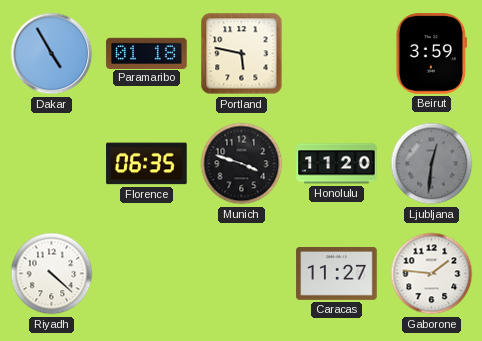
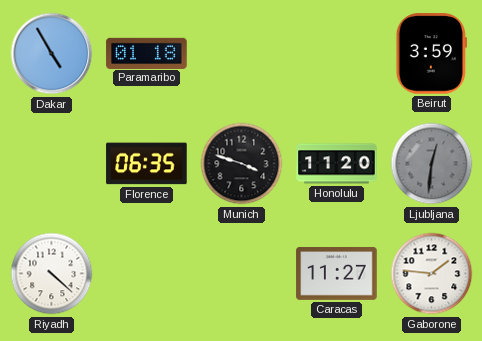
Portland: 5:47 -> none
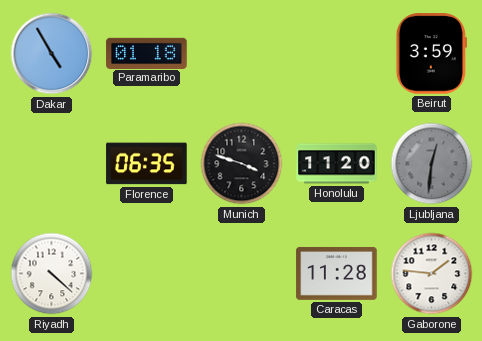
Caracas: 11:27 -> 11:28
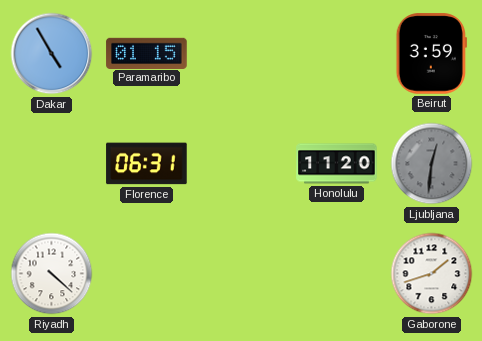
Paramaribo: 01:18 -> 01:15
Florence: 06:35 -> 06:31
Munich: 3:48 -> none
Caracas: 11:28 -> none
Gaborone: 1:46 -> 1:42
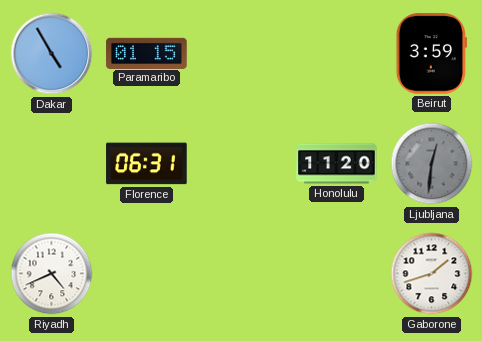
Riyadh: 4:22 -> 4:41
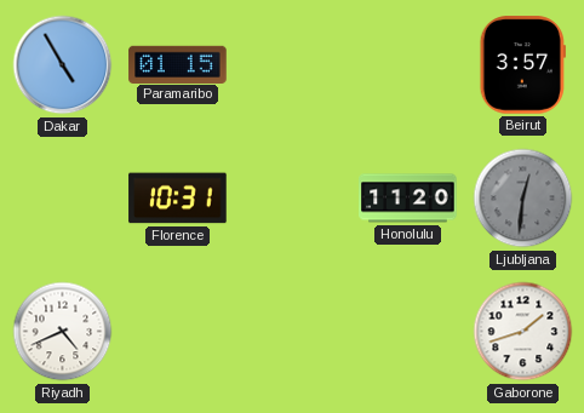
Beirut: 3:59 -> 3:57
Florence: 06:31 -> 10:31
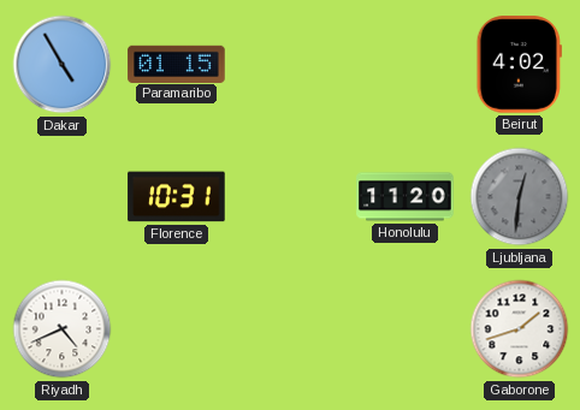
Beirut: 3:57 -> 4:02
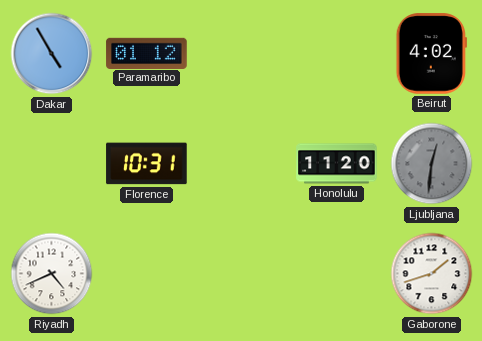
Paramaribo: 01:15 -> 01:12
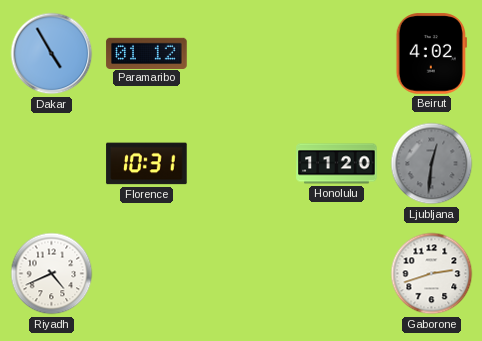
Gaborone: 1:42 -> 2:42
